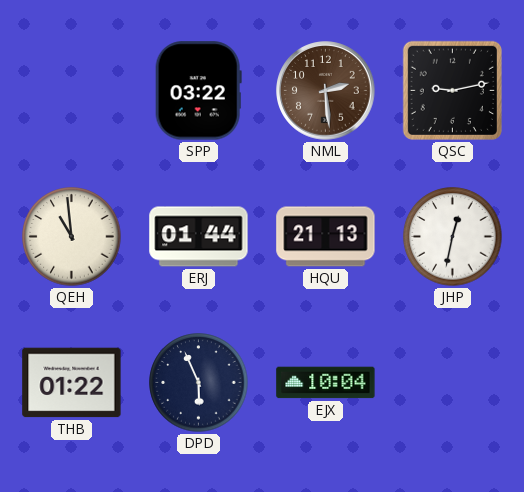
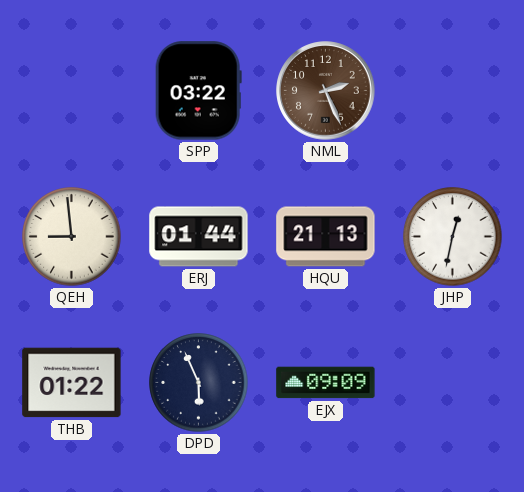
NML: 2:29 -> 2:26
QSC: 9:13 -> none
QEH: 10:59 -> 8:59
EJX: 10:04 -> 09:09
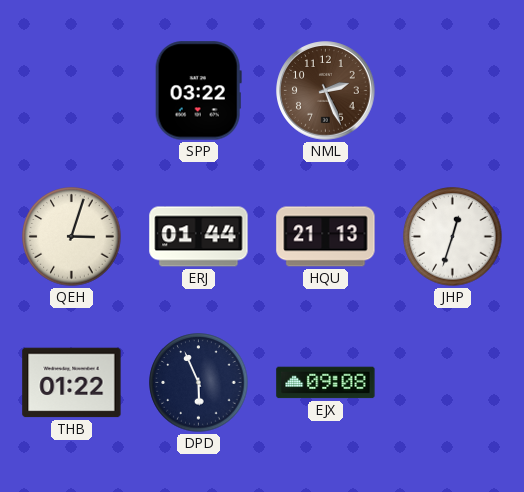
QEH: 8:59 -> 3:03
JHP: 12:32 -> 12:33
EJX: 09:09 -> 09:08
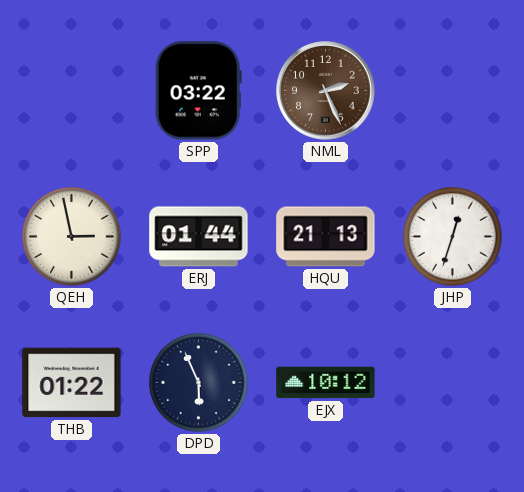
QEH: 3:03 -> 2:58
EJX: 09:08 -> 10:12
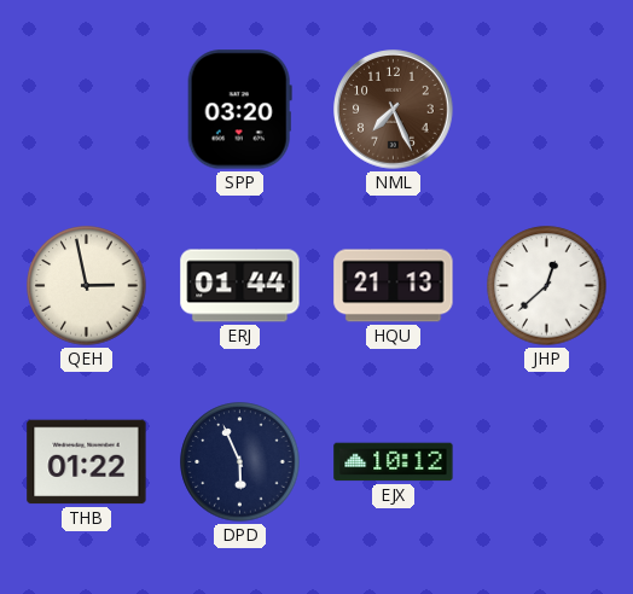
SPP: 03:22 -> 03:20
NML: 2:26 -> 7:26
JHP: 12:33 -> 12:38
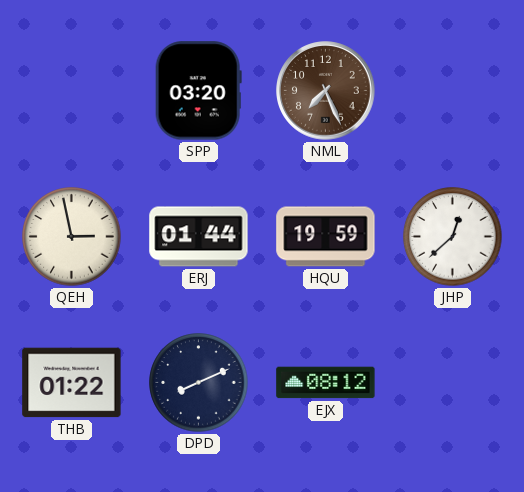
HQU: 21:13 -> 19:59
DPD: 5:56 -> 8:11
EJX: 10:12 -> 08:12
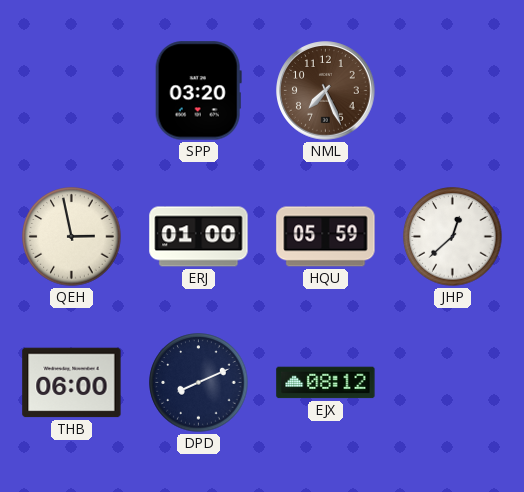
ERJ: 01:44 -> 01:00
HQU: 19:59 -> 05:59
THB: 01:22 -> 06:00
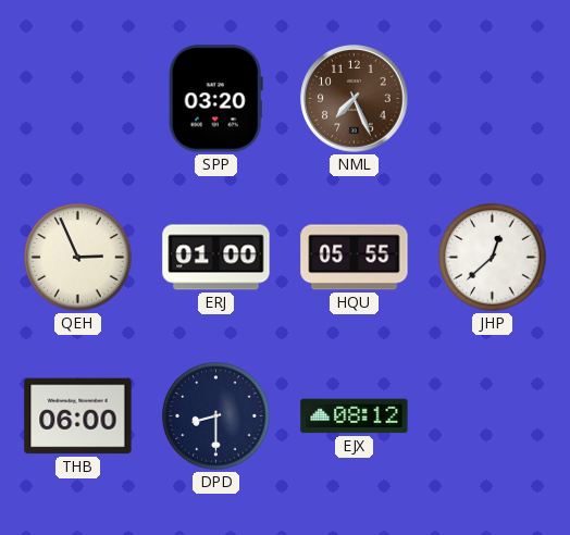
QEH: 2:58 -> 2:56
HQU: 05:59 -> 05:55
DPD: 8:11 -> 8:30
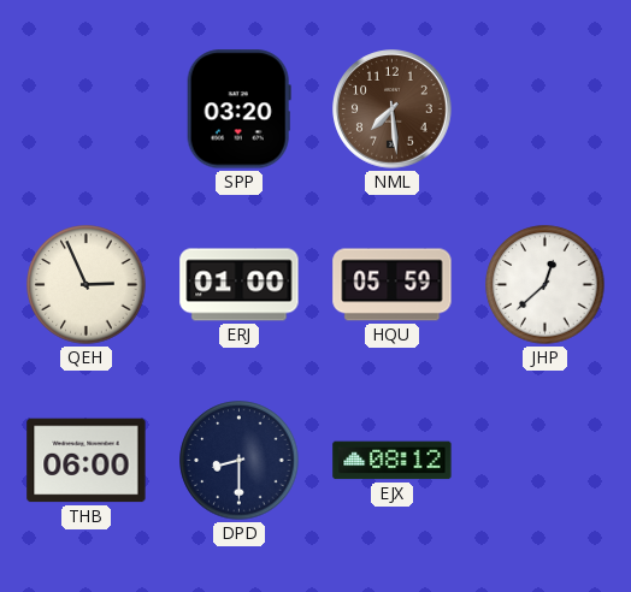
NML: 7:26 -> 7:29
HQU: 05:55 -> 05:59
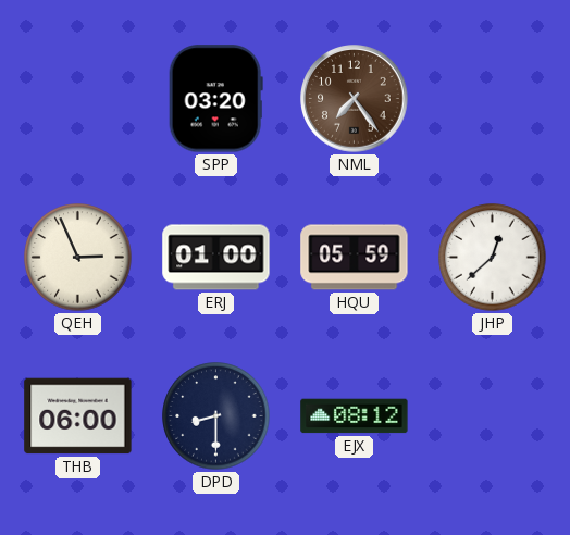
NML: 7:29 -> 7:24
